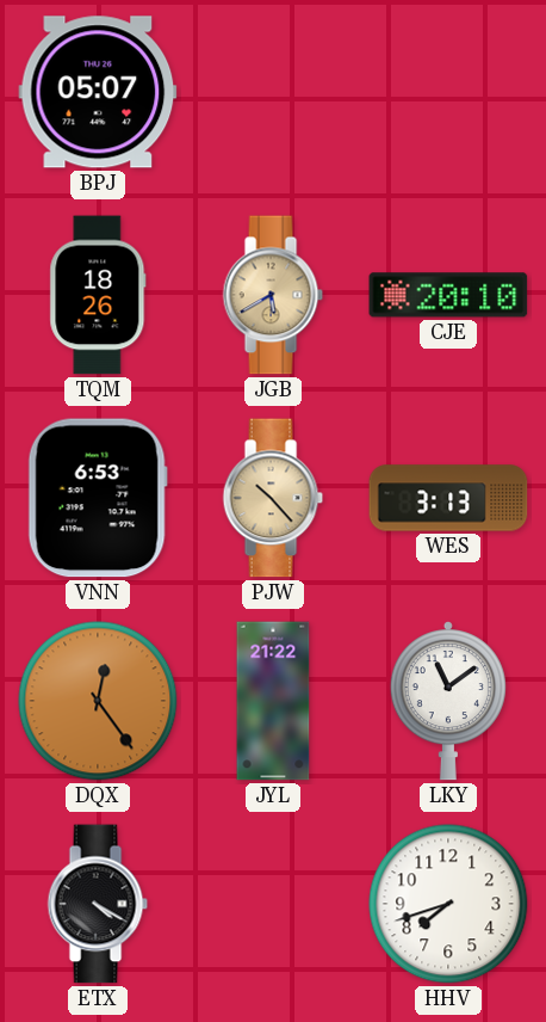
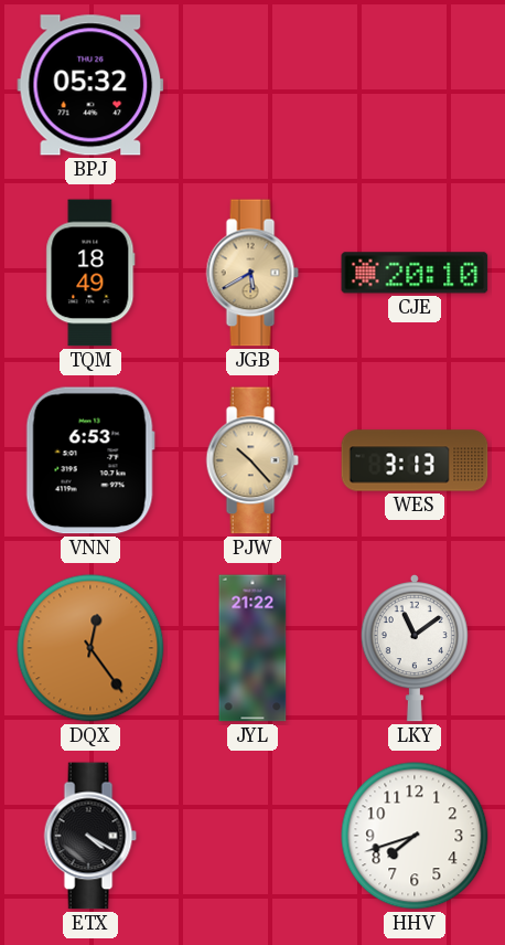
BPJ: 05:07 -> 05:32
TQM: 18:26 -> 18:49
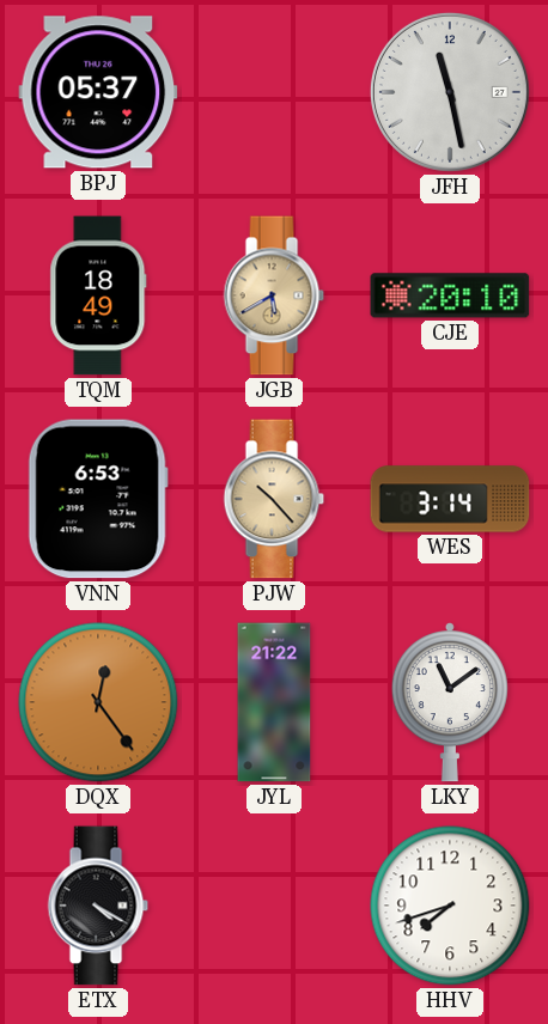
BPJ: 05:32 -> 05:37
JFH: none -> 11:28
WES: 3:13 -> 3:14
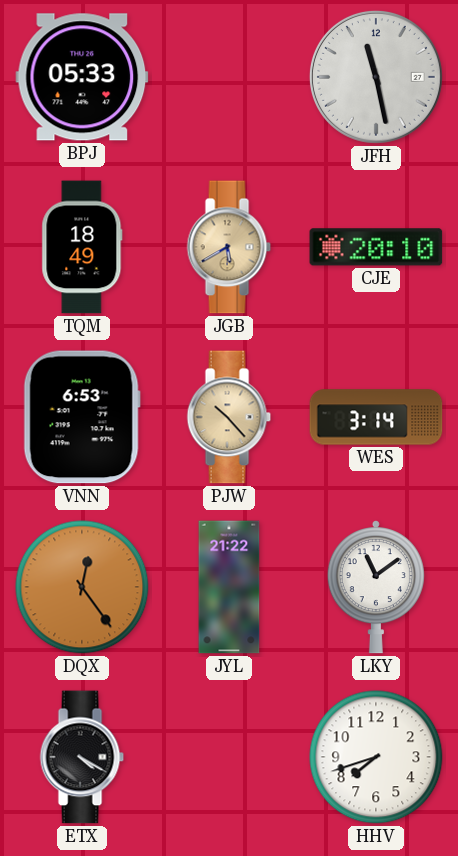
BPJ: 05:37 -> 05:33
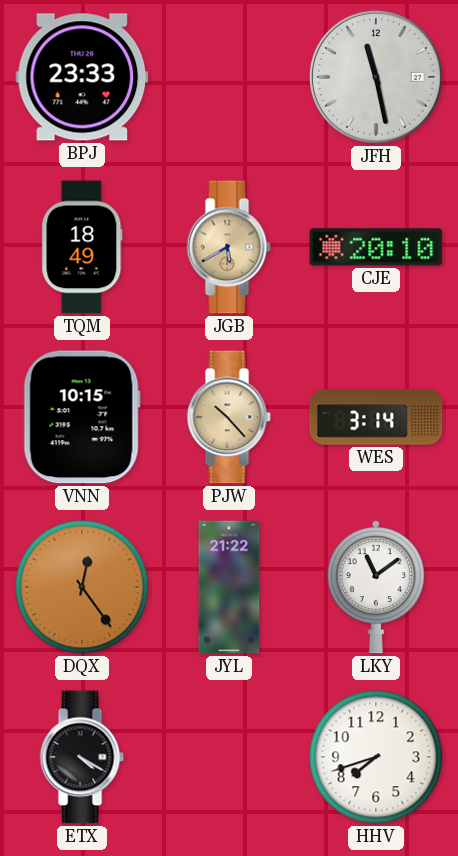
BPJ: 05:33 -> 23:33
VNN: 6:53 -> 10:15
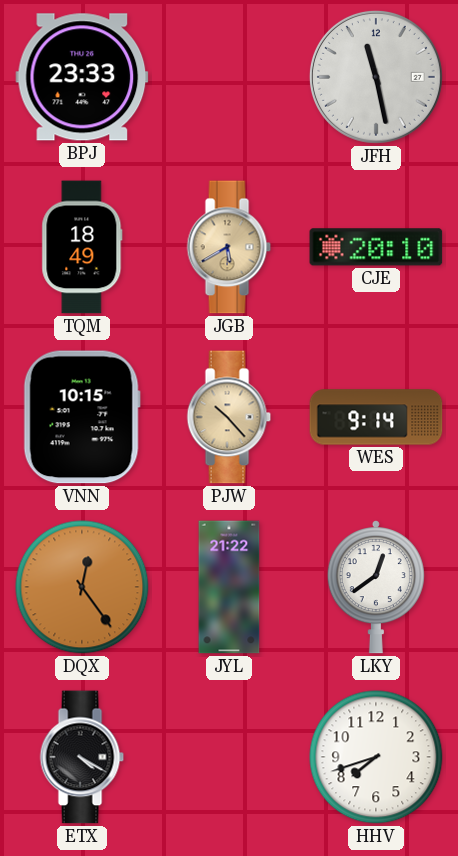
WES: 3:14 -> 9:14
LKY: 11:09 -> 12:39
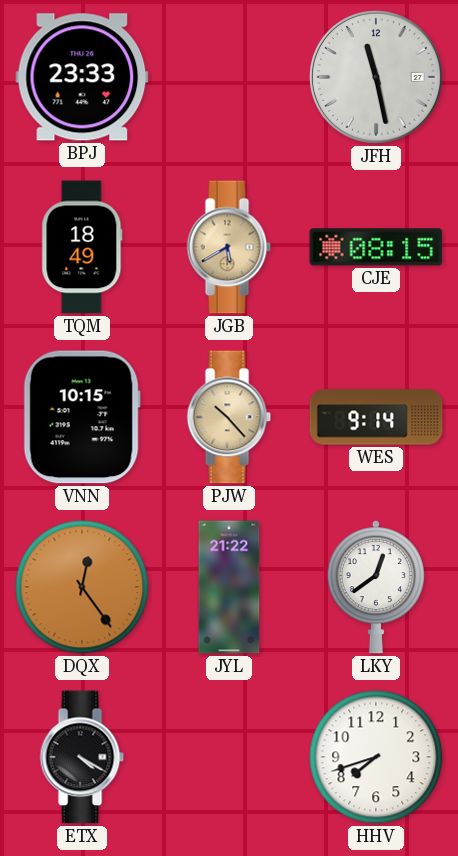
CJE: 20:10 -> 08:15
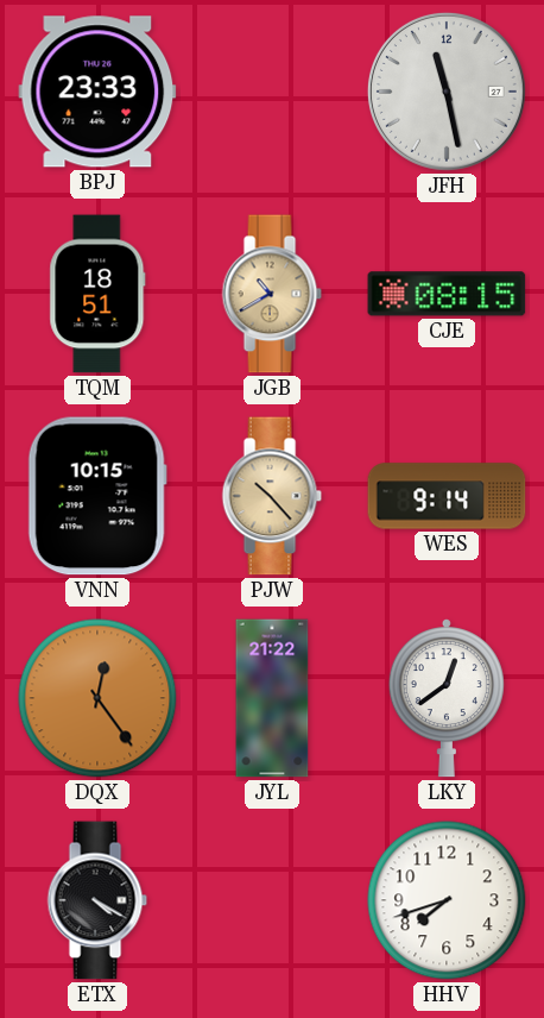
TQM: 18:49 -> 18:51
JGB: 5:40 -> 10:40
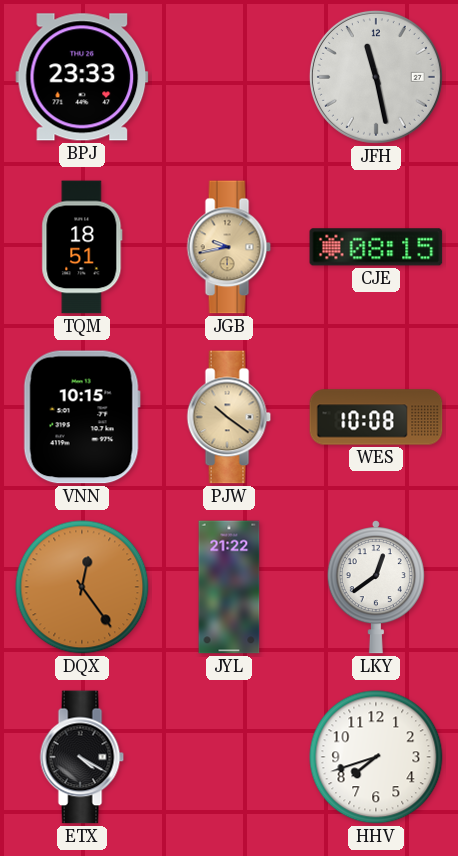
JGB: 10:40 -> 9:43
PJW: 10:23 -> 10:21
WES: 9:14 -> 10:08
